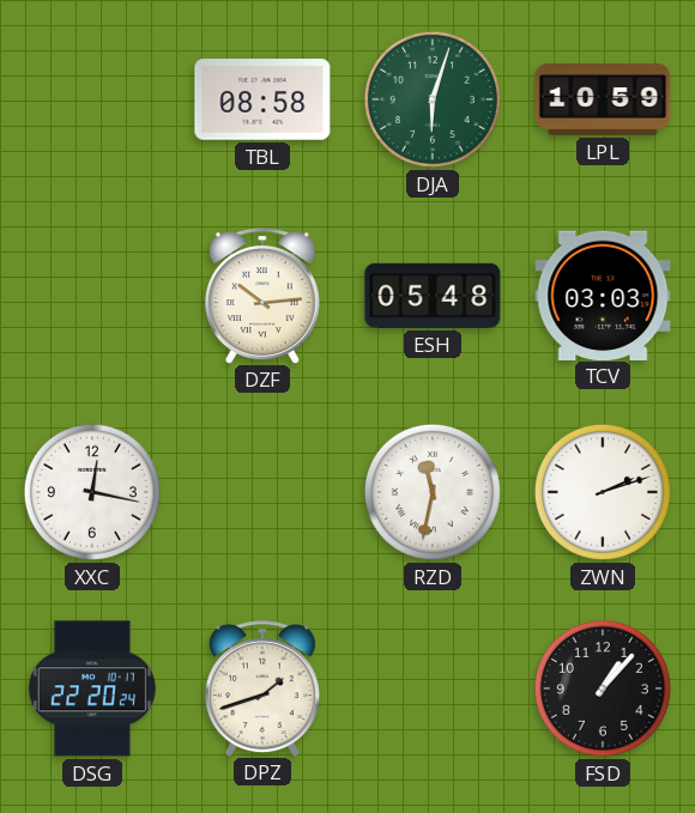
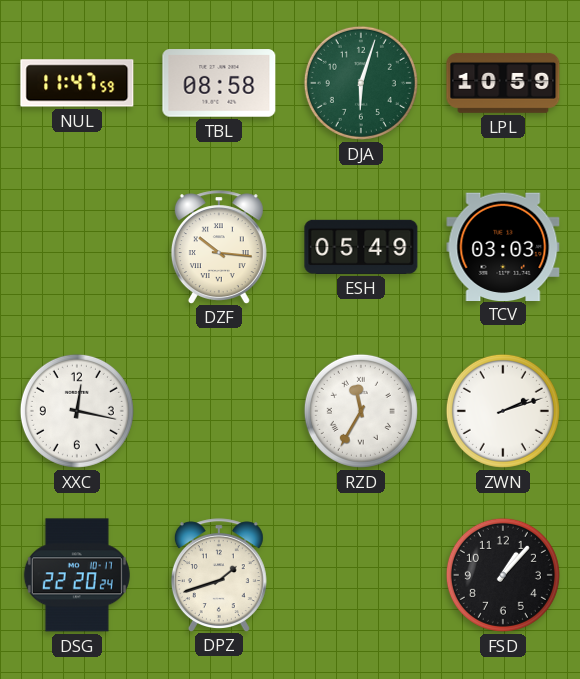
NUL: none -> 11:47
DZF: 10:14 -> 10:16
ESH: 05:48 -> 05:49
RZD: 11:32 -> 11:35
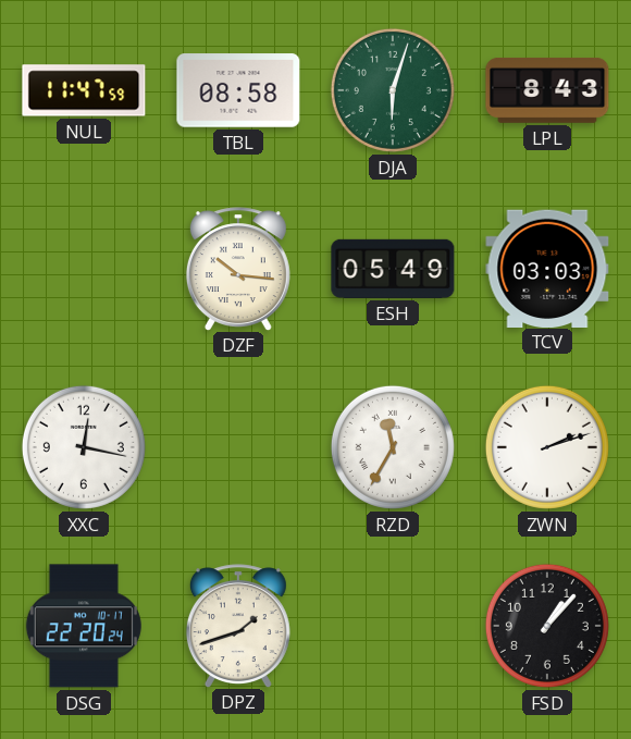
LPL: 10:59 -> 8:43
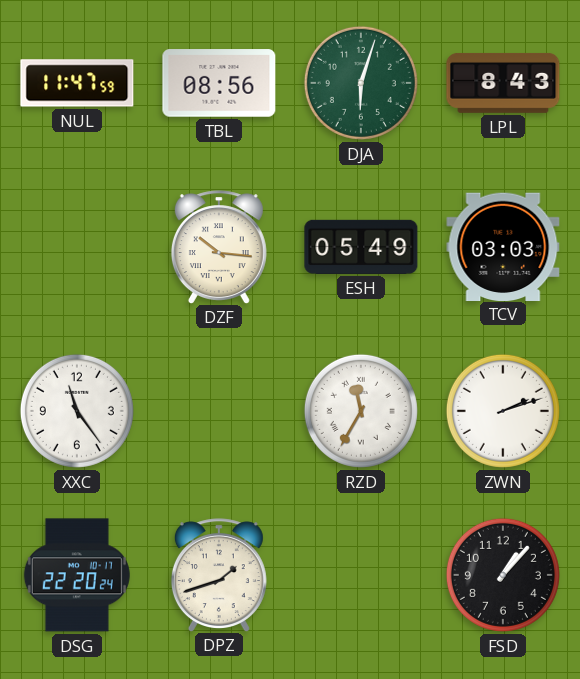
TBL: 08:58 -> 08:56
XXC: 12:17 -> 11:24
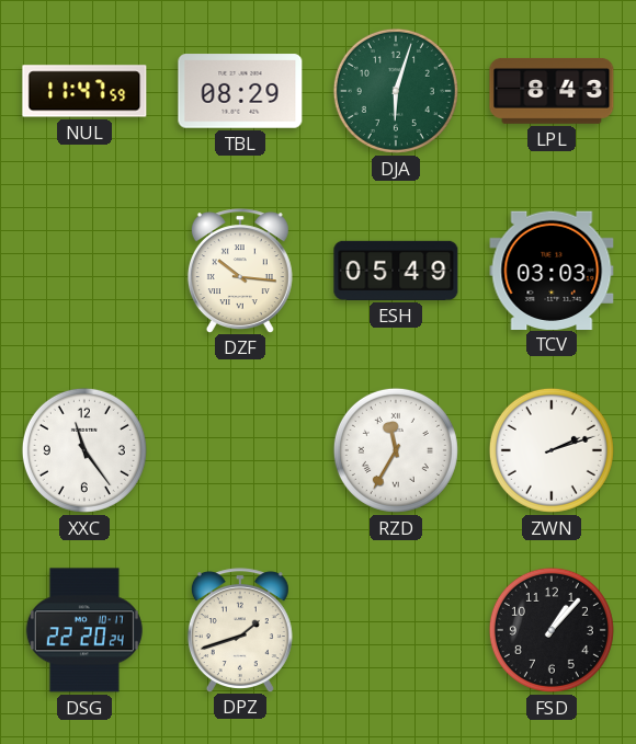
TBL: 08:56 -> 08:29
